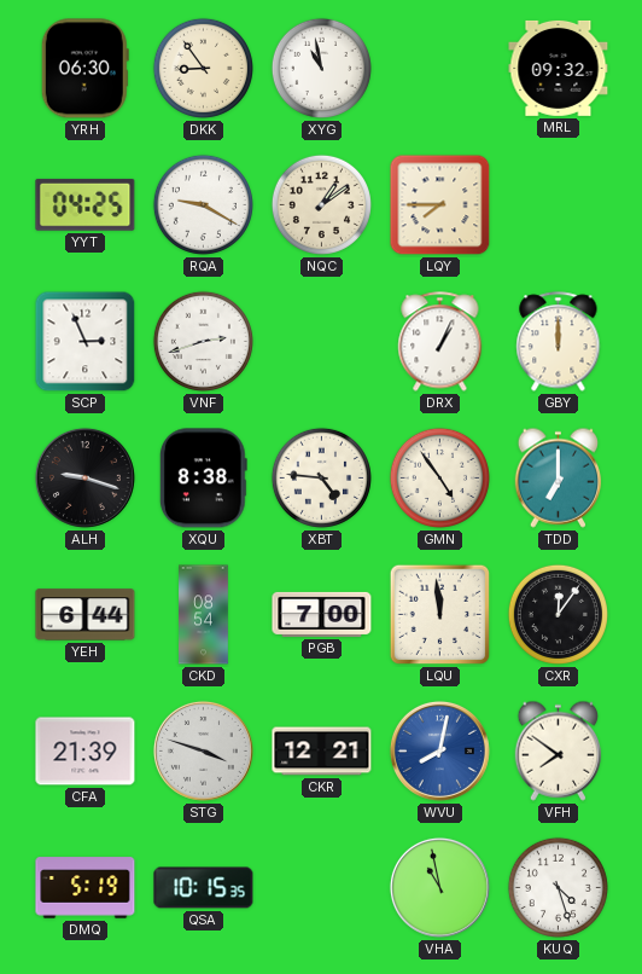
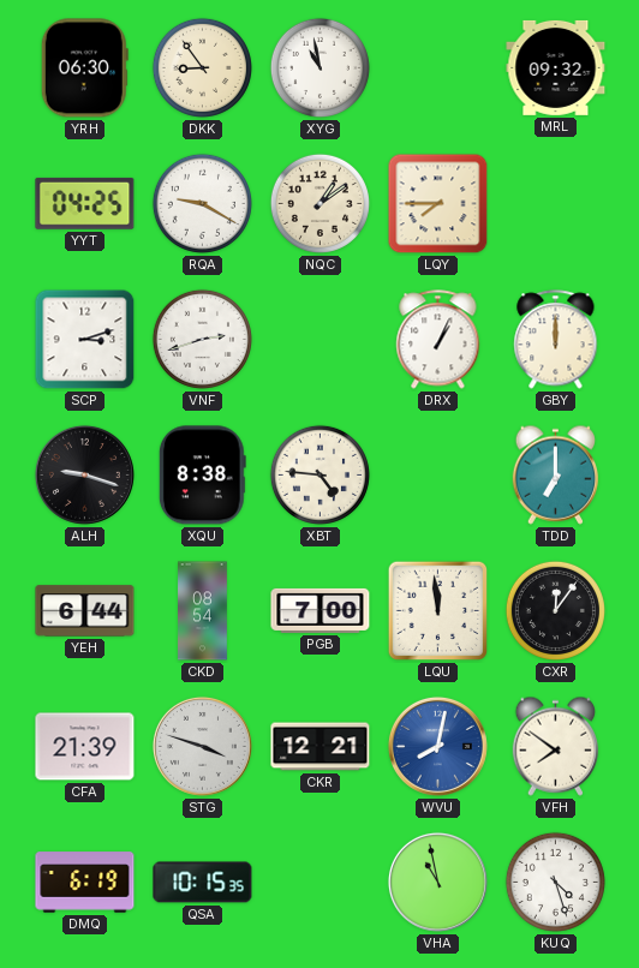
SCP: 2:56 -> 3:12
GMN: 4:54 -> none
DMQ: 5:19 -> 6:19
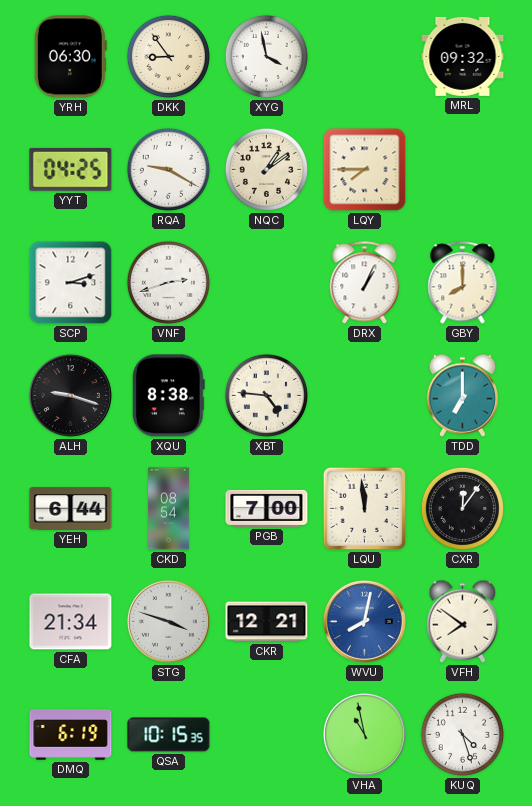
XYG: 10:58 -> 3:58
GBY: 12:00 -> 8:00
CFA: 21:39 -> 21:34
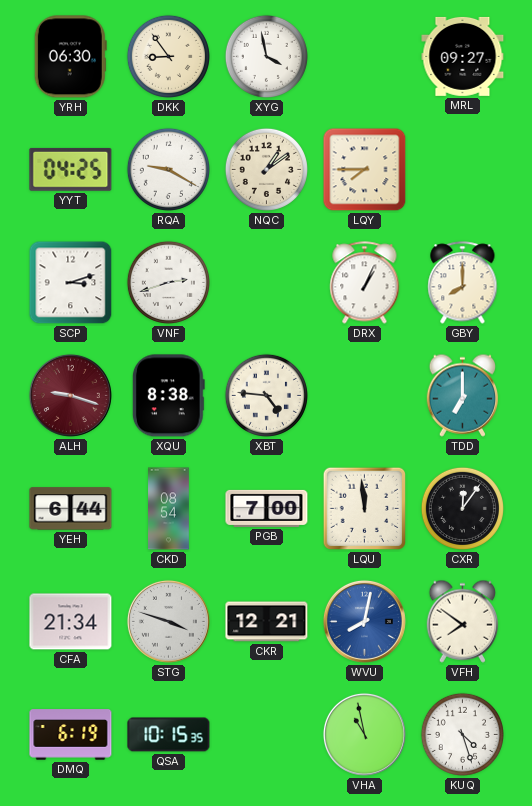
MRL: 09:32 -> 09:27
ALH dial: black -> burgundy
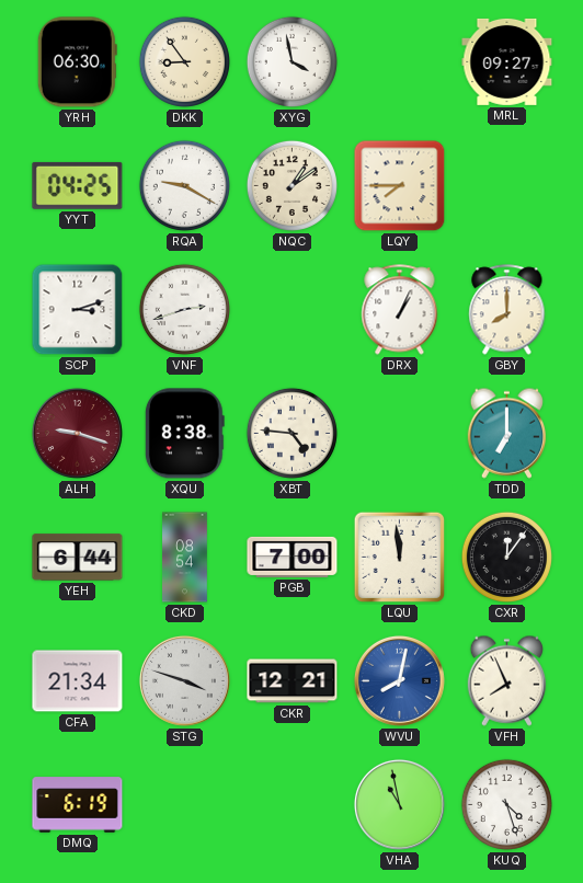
VFH: 7:51 -> 7:56
QSA: 10:15 -> none
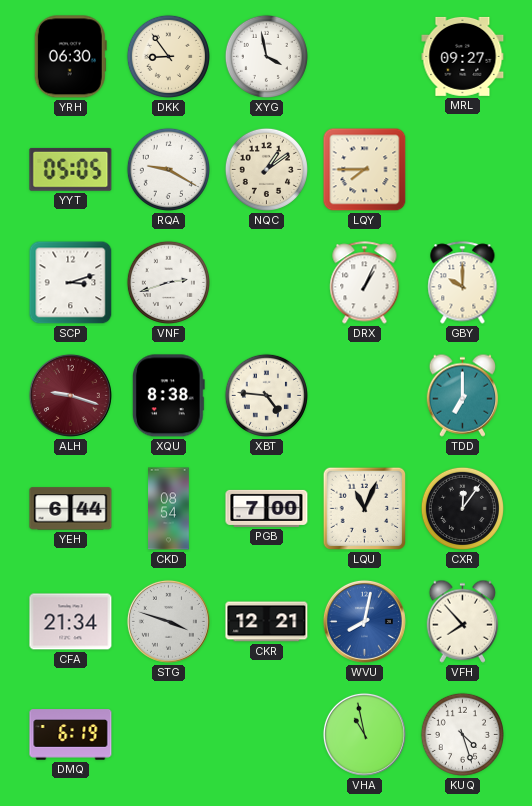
YYT: 04:25 -> 05:05
GBY: 8:00 -> 10:00
LQU: 11:59 -> 11:04
VFH: 7:56 -> 7:53
